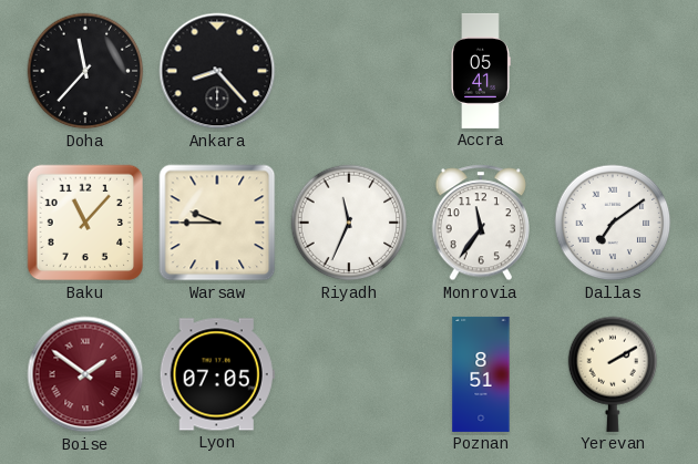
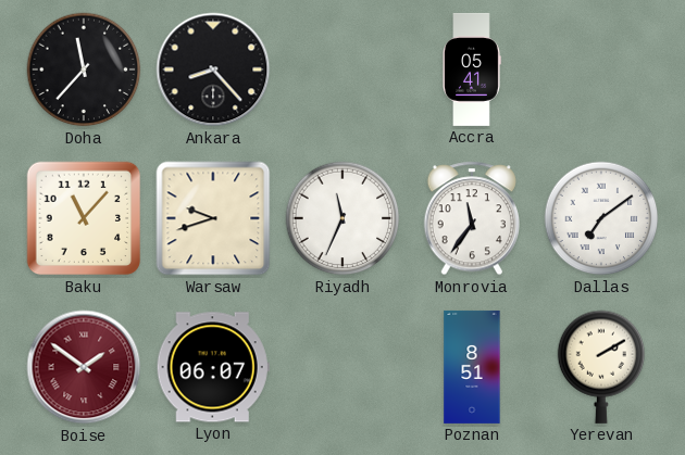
Warsaw: 9:45 -> 9:42
Lyon: 07:05 -> 06:07
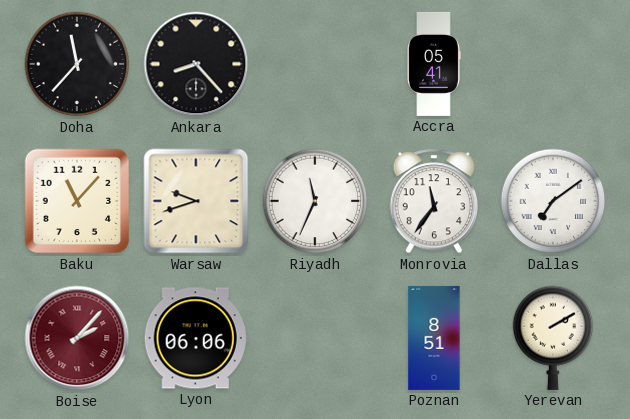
Boise: 1:51 -> 2:07
Lyon: 06:07 -> 06:06
